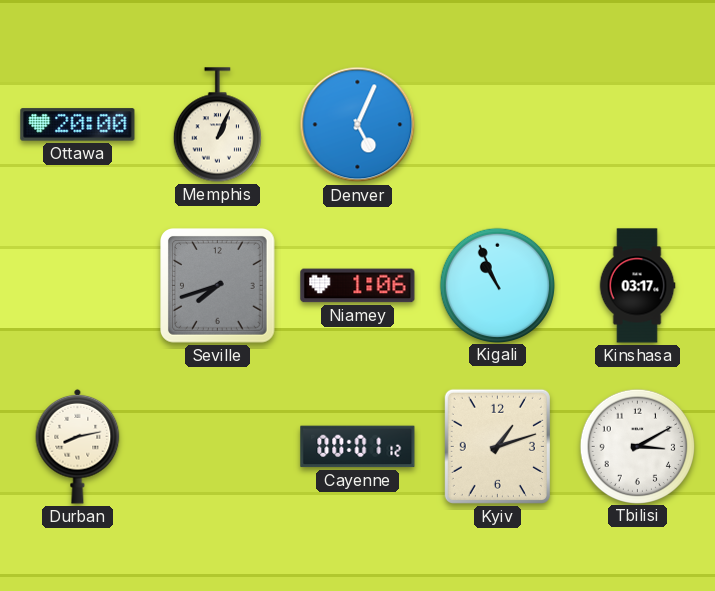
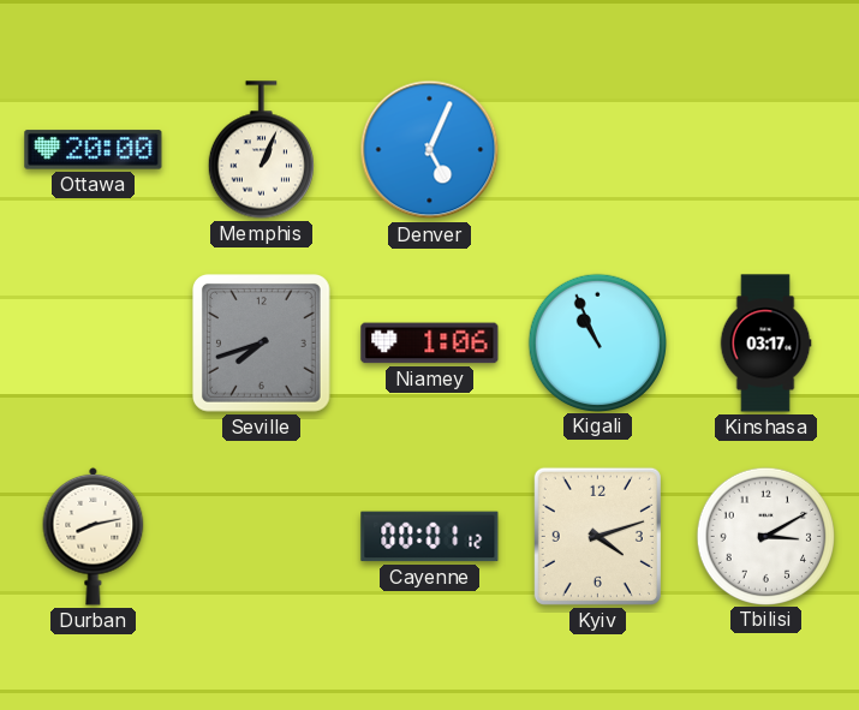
Kyiv: 1:12 -> 4:12
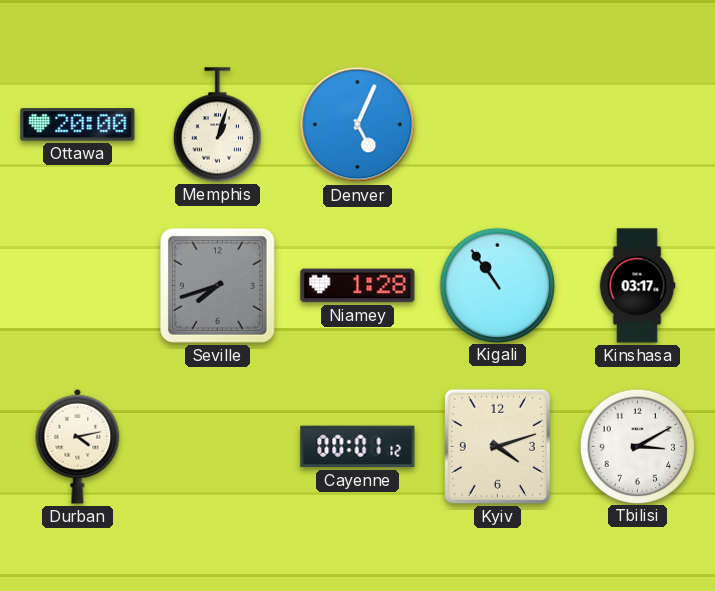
Memphis: 1:04 -> 1:03
Niamey: 1:06 -> 1:28
Kigali: 10:56 -> 10:54
Durban: 8:13 -> 4:13
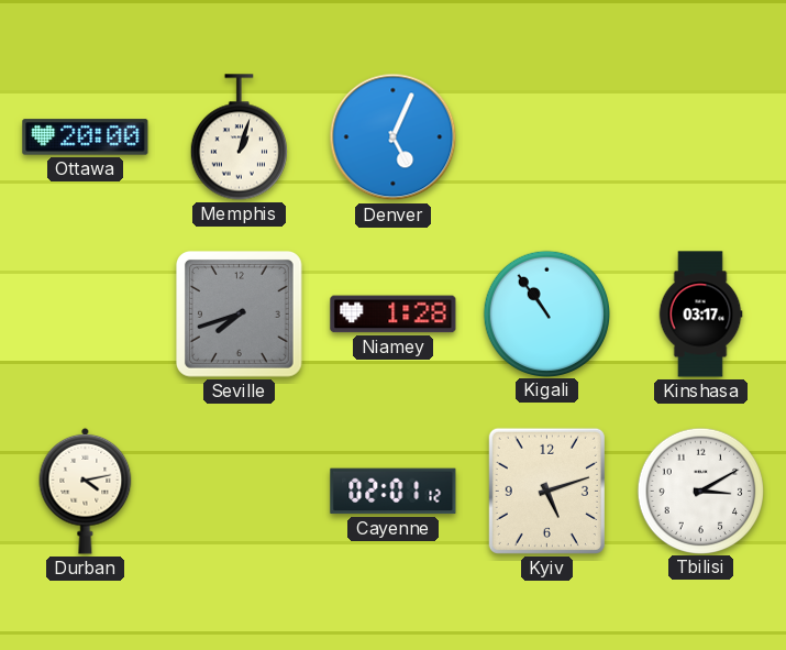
Cayenne: 00:01 -> 02:01
Kyiv: 4:12 -> 5:12
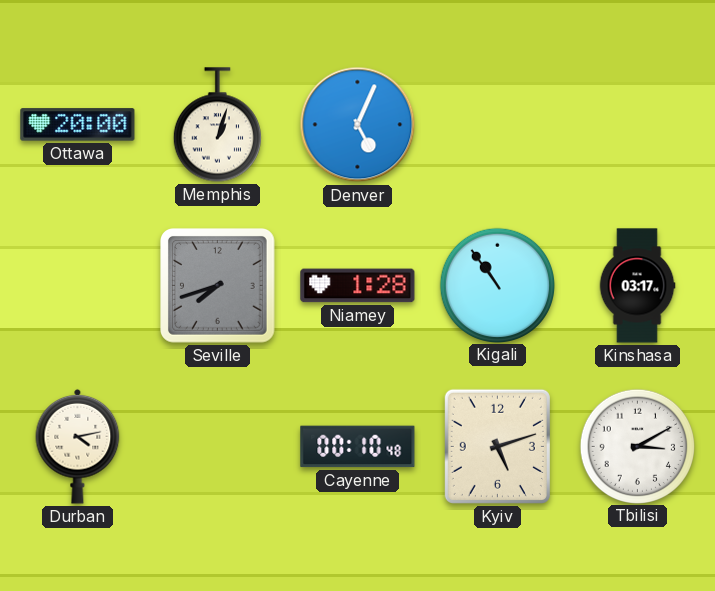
Cayenne: 02:01 -> 00:10
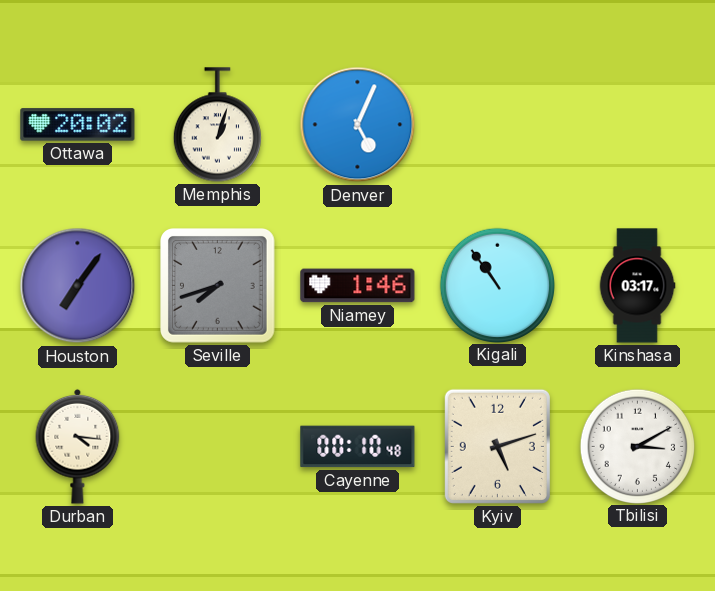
Ottawa: 20:00 -> 20:02
Houston: none -> 7:06
Niamey: 1:28 -> 1:46
Durban: 4:13 -> 4:16
